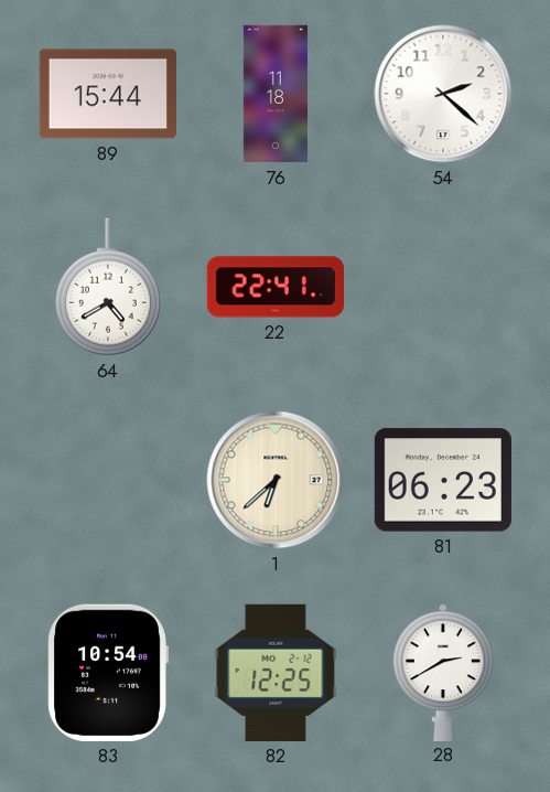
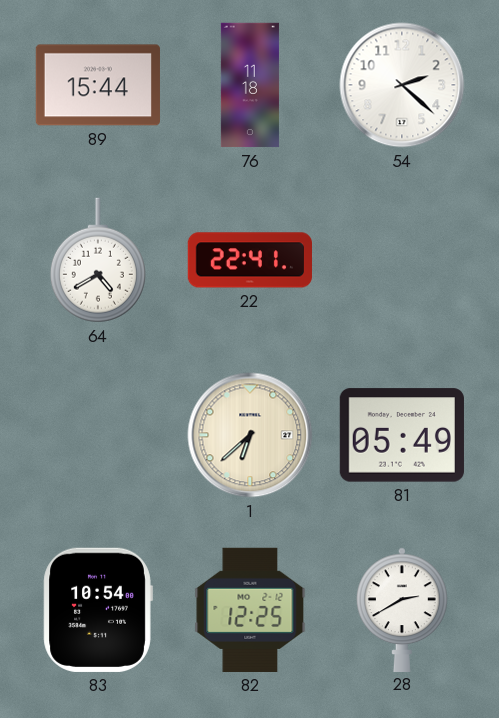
81: 06:23 -> 05:49
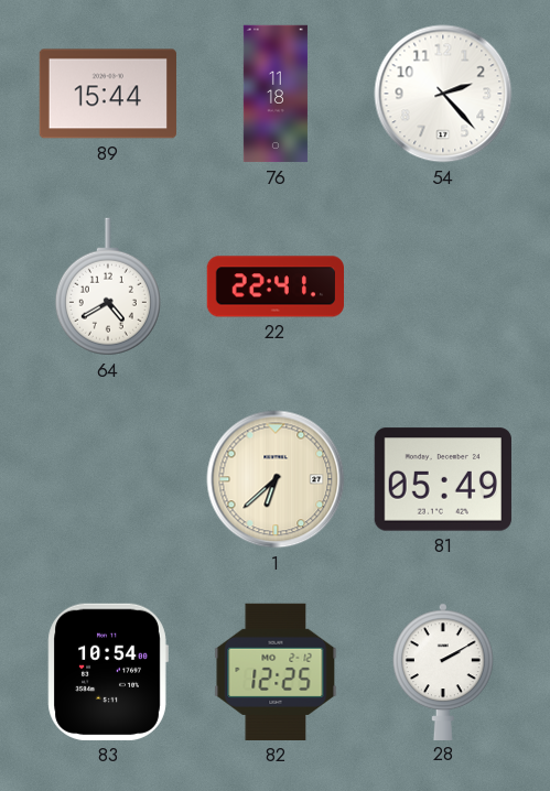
54: 2:22 -> 2:23
28: 2:40 -> 2:10
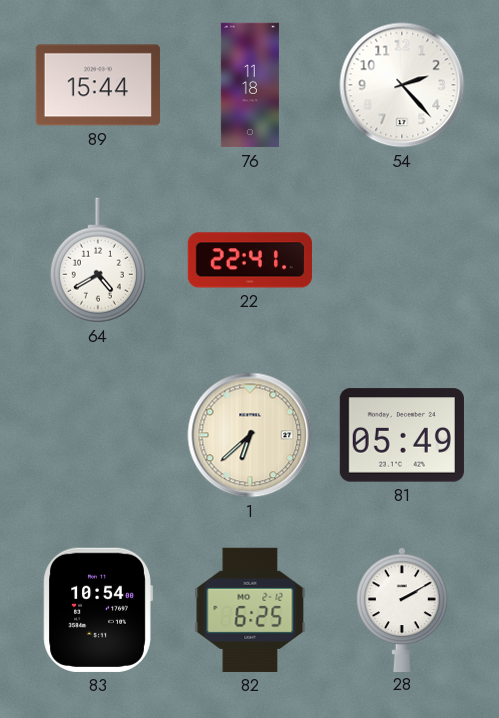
82: 12:25 -> 6:25
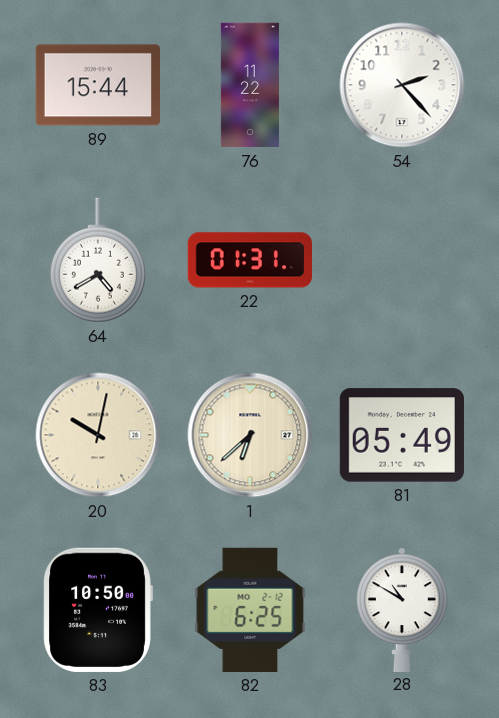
76: 11:18 -> 11:22
22: 22:41 -> 01:31
20: none -> 10:02
83: 10:54 -> 10:50
28: 2:10 -> 10:50
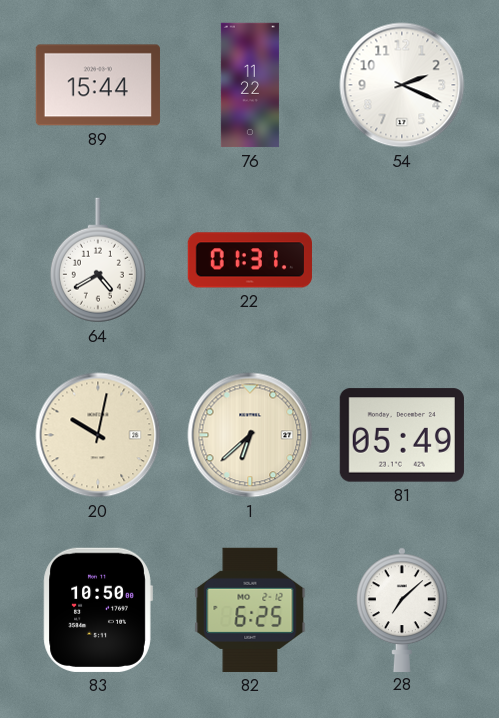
54: 2:23 -> 2:19
28: 10:50 -> 7:08
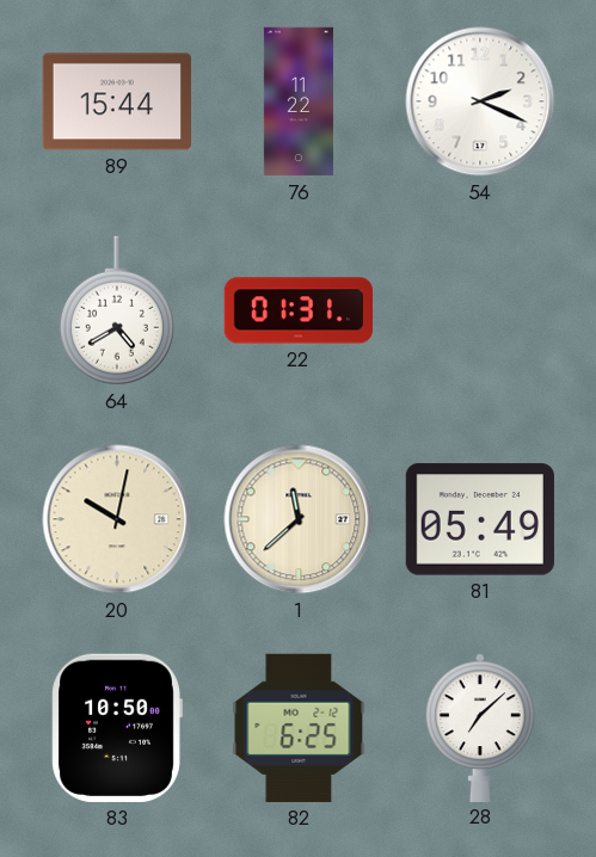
1: 6:38 -> 11:38
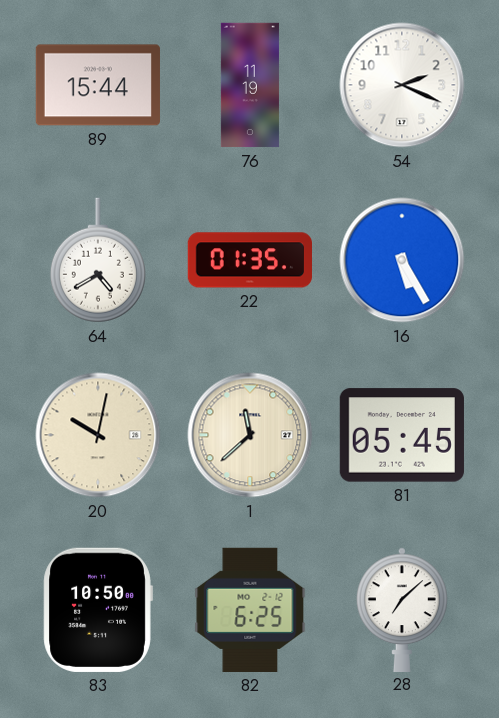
76: 11:22 -> 11:19
22: 01:31 -> 01:35
16: none -> 5:25
81: 05:49 -> 05:45
